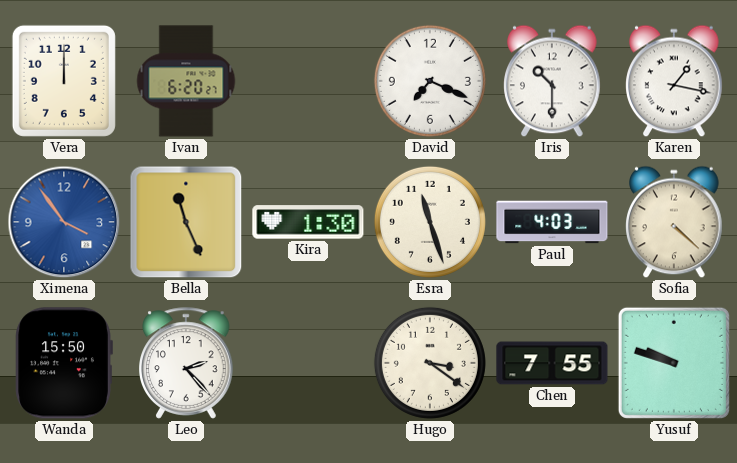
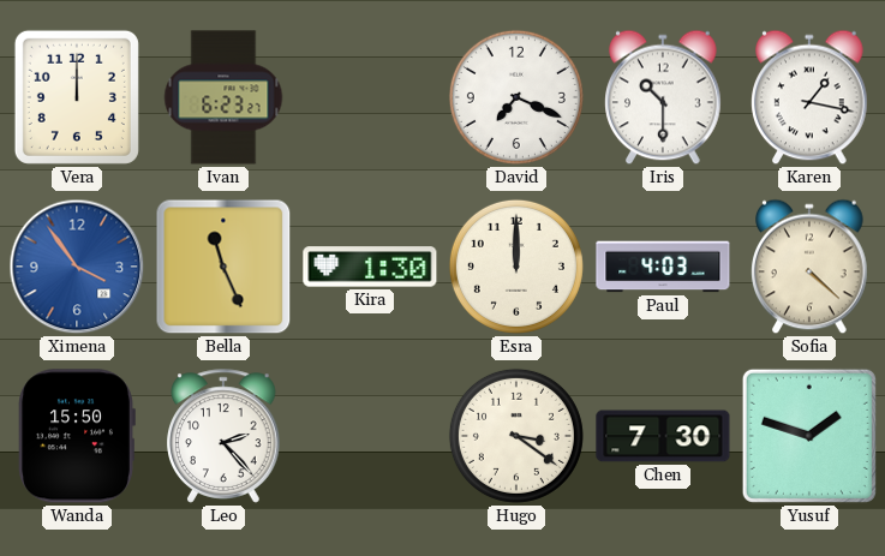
Ivan: 6:20 -> 6:23
Esra: 11:27 -> 12:00
Chen: 7:55 -> 7:30
Yusuf: 9:48 -> 1:48
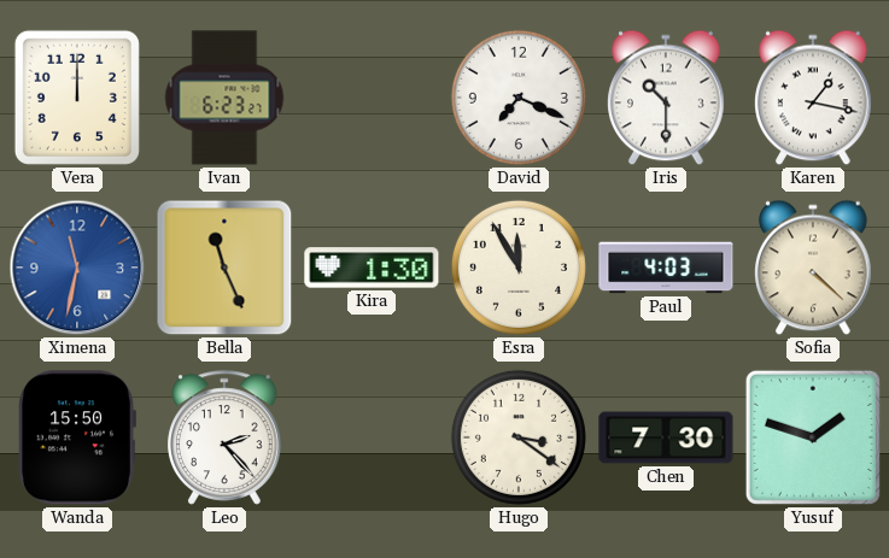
Ximena: 3:54 -> 11:32
Esra: 12:00 -> 11:55
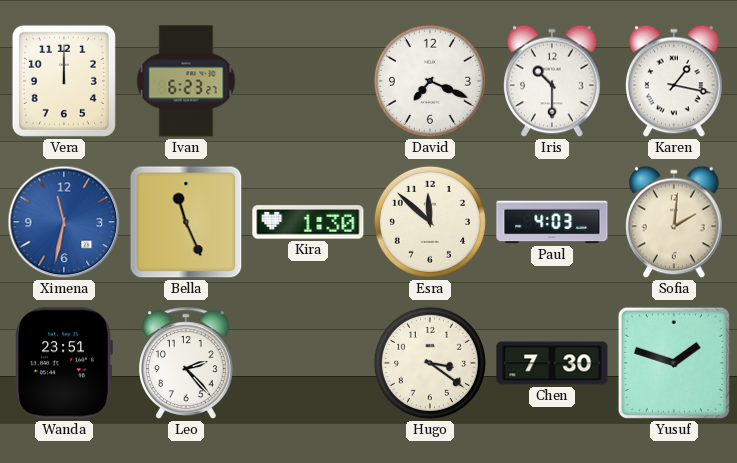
Esra: 11:55 -> 11:52
Sofia: 4:22 -> 2:01
Wanda: 15:50 -> 23:51
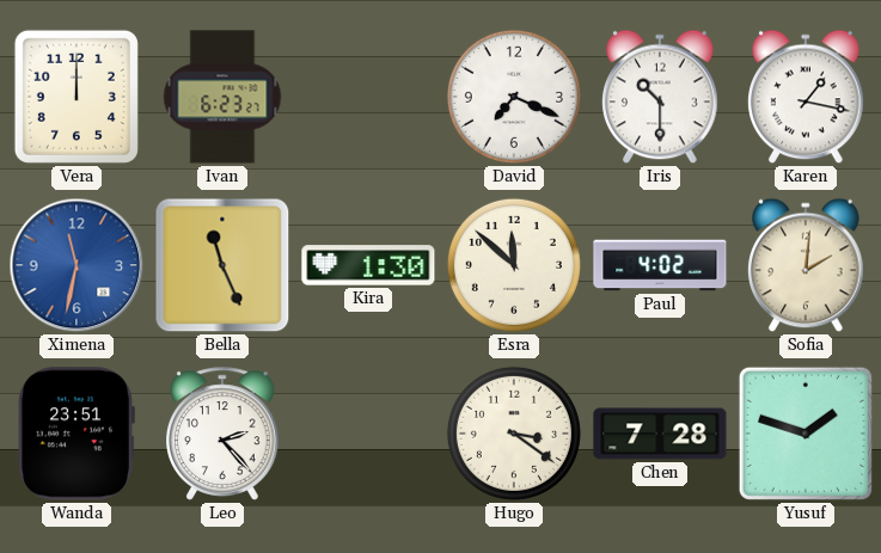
Paul: 4:03 -> 4:02
Chen: 7:30 -> 7:28
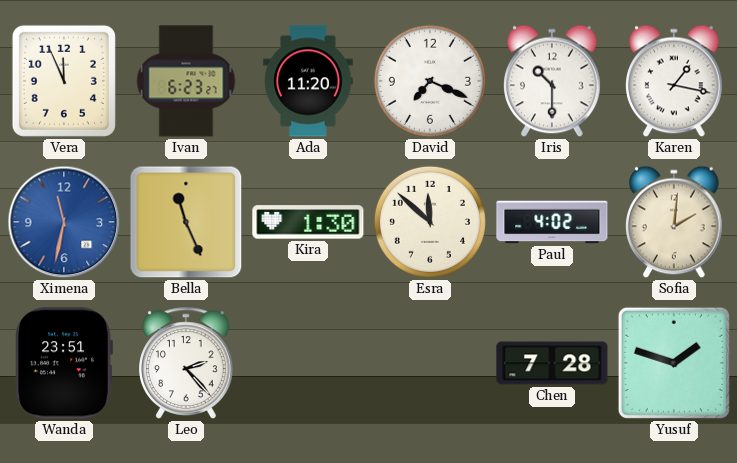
Vera: 12:00 -> 11:56
Ada: none -> 11:20
Hugo: 3:21 -> none
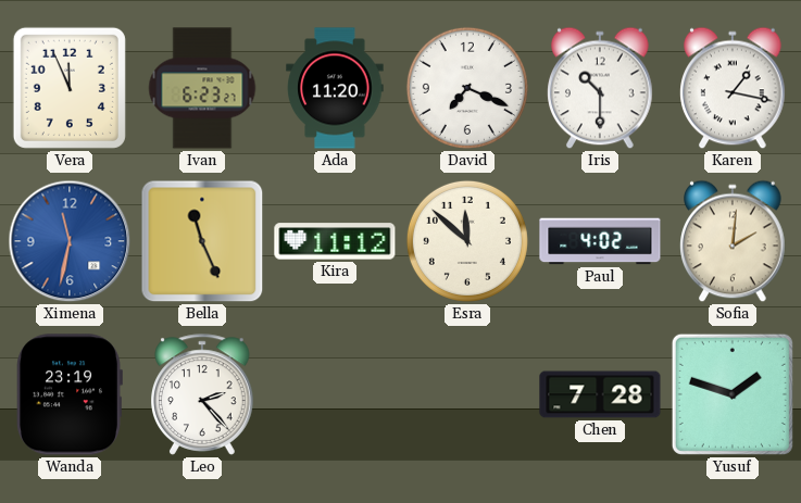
Kira: 1:30 -> 11:12
Wanda: 23:51 -> 23:19
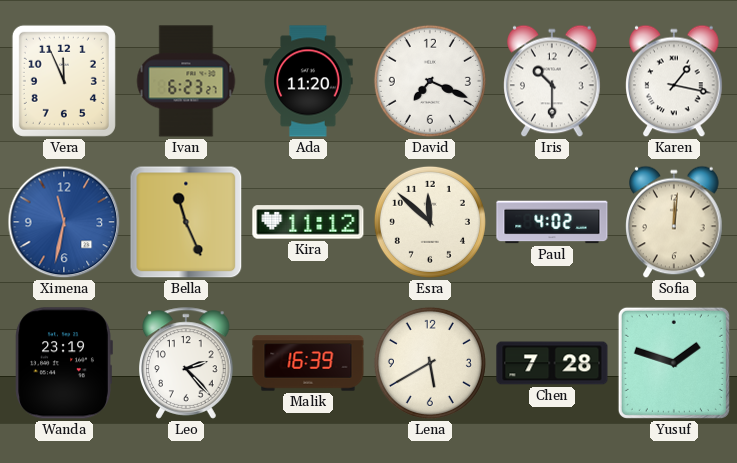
Sofia: 2:01 -> 12:01
Malik: none -> 16:39
Lena: none -> 5:40
